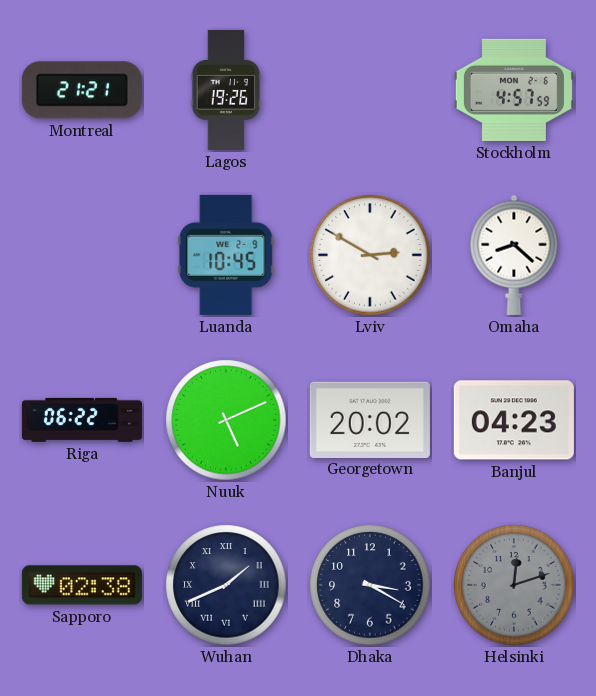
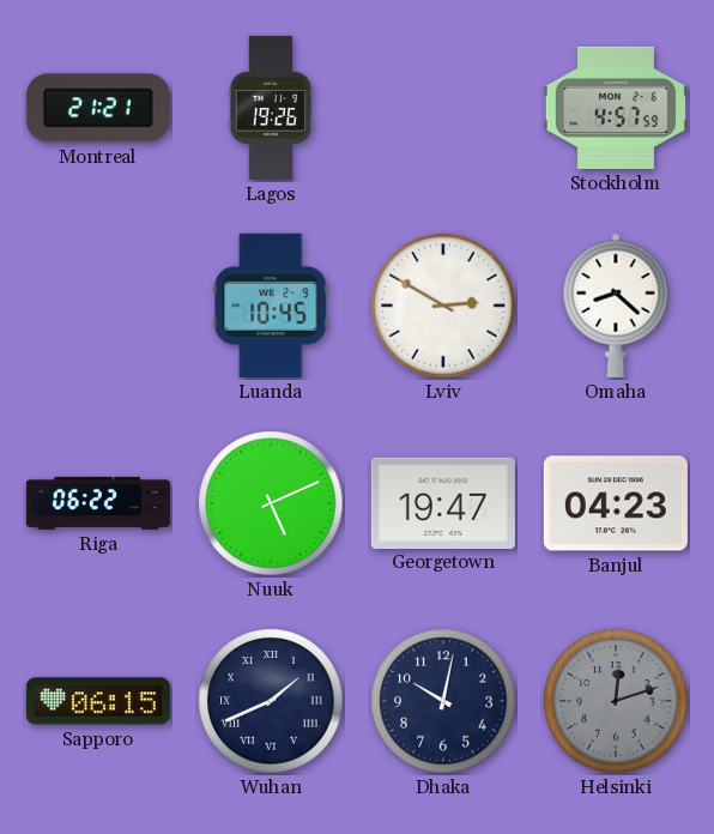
Georgetown: 20:02 -> 19:47
Sapporo: 02:38 -> 06:15
Dhaka: 3:20 -> 10:02
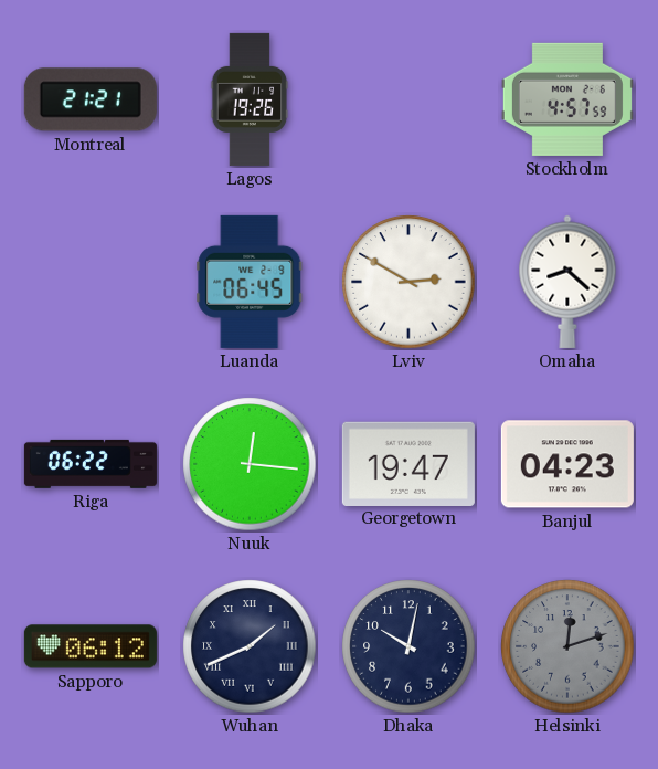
Luanda: 10:45 -> 06:45
Nuuk: 5:11 -> 12:16
Sapporo: 06:15 -> 06:12
